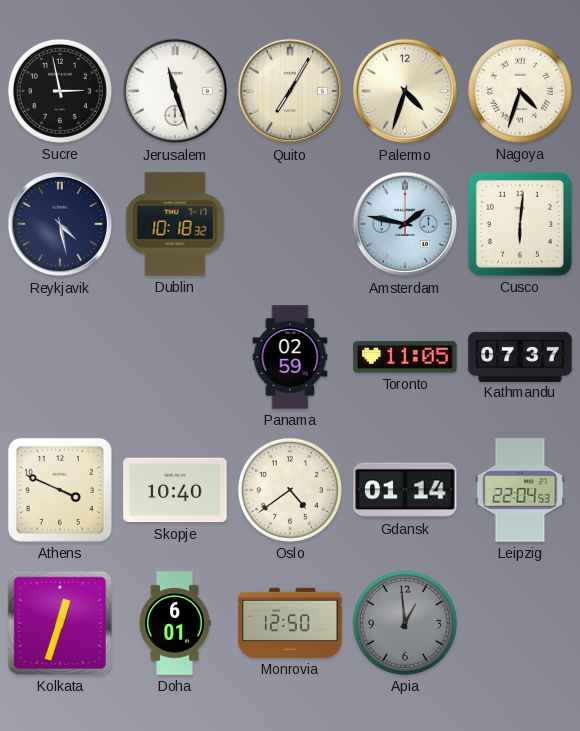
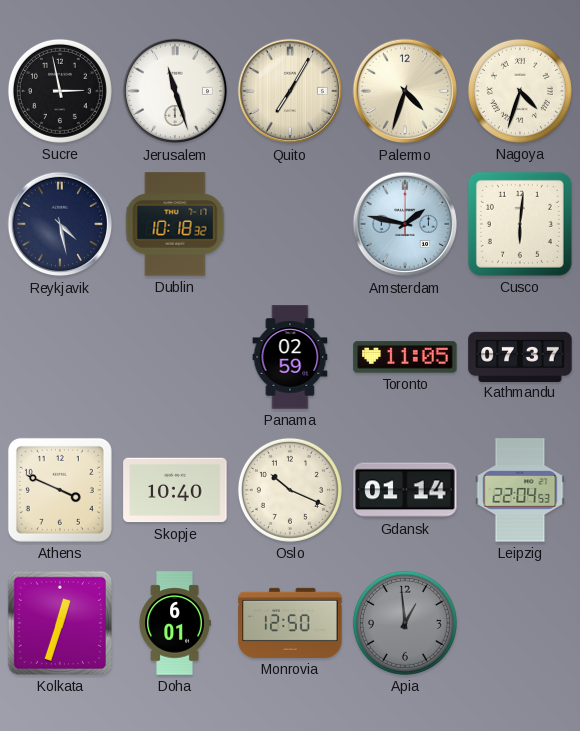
Oslo: 4:39 -> 10:19
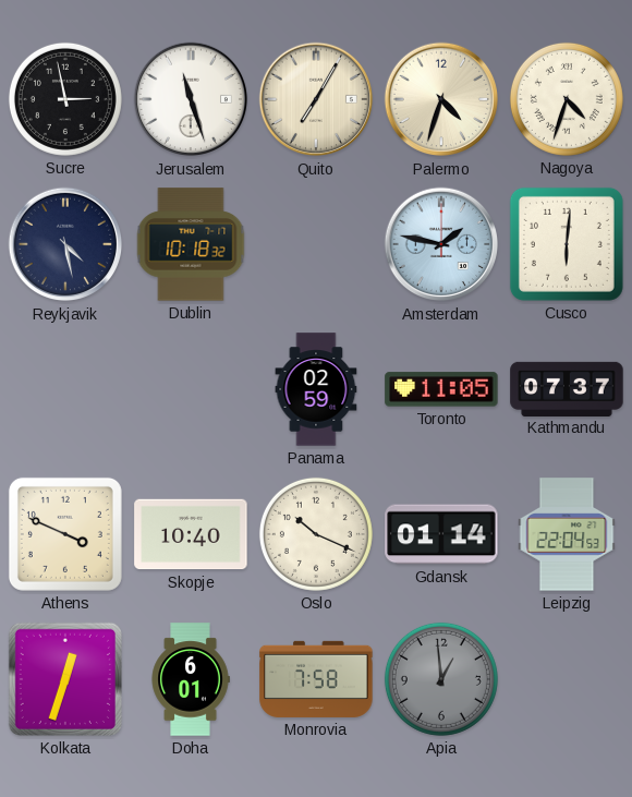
Monrovia: 12:50 -> 7:58
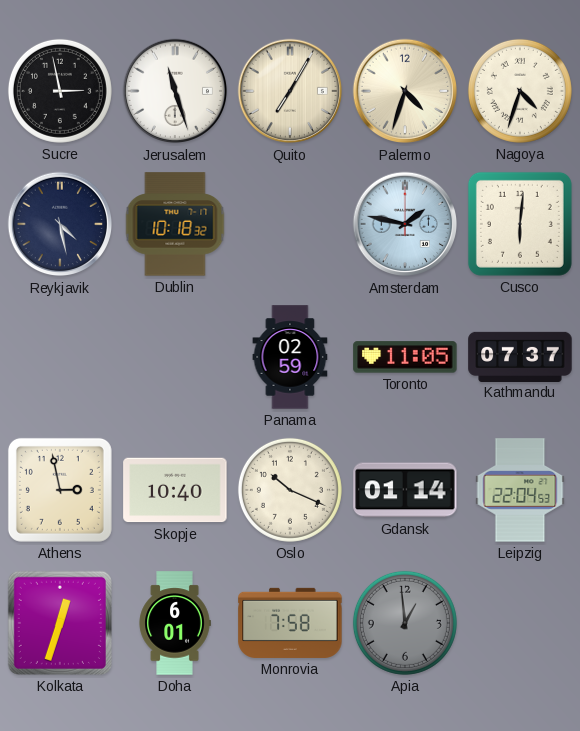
Athens: 3:49 -> 2:58
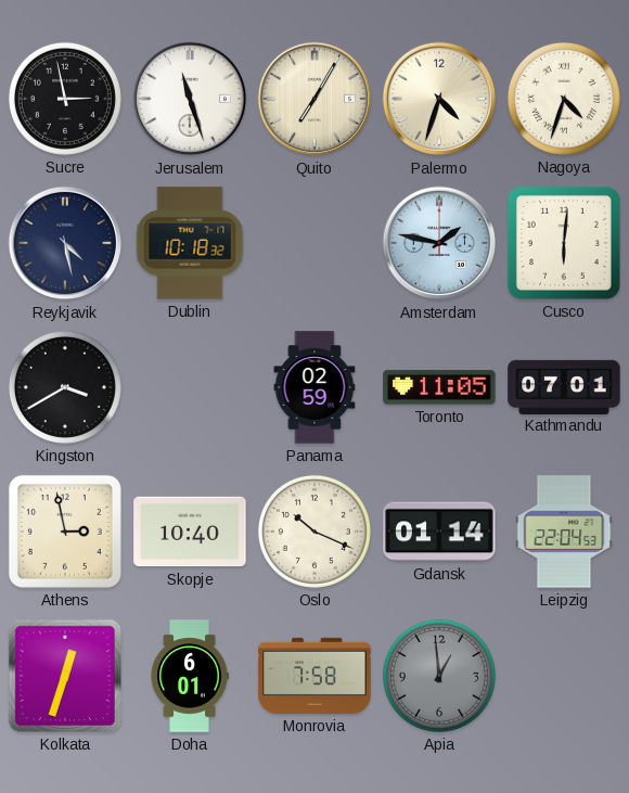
Kingston: none -> 3:40
Kathmandu: 07:37 -> 07:01
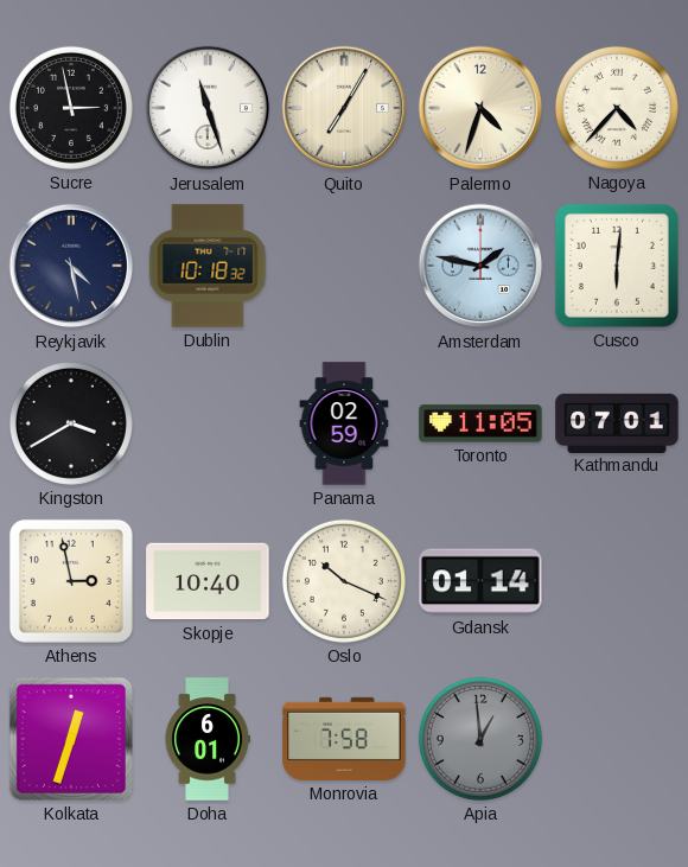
Nagoya: 4:33 -> 4:37
Leipzig: 22:04 -> none
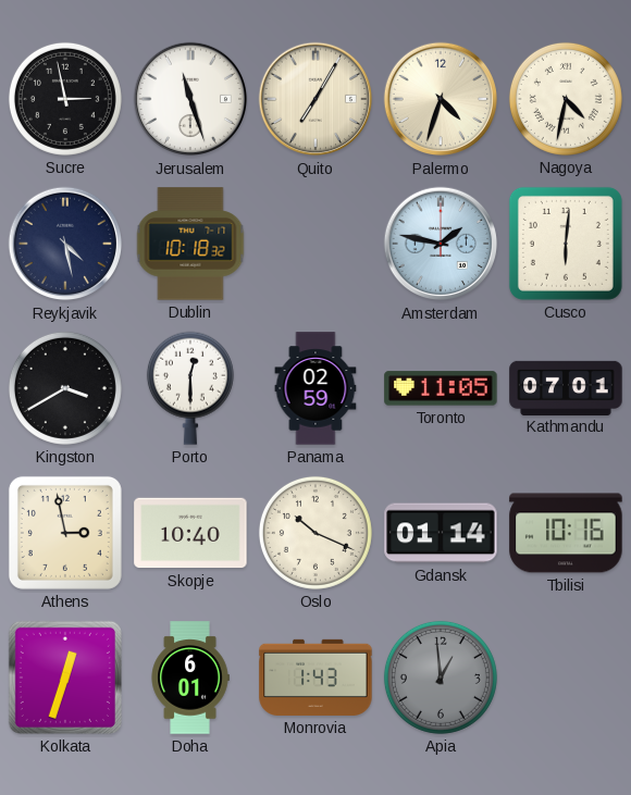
Nagoya: 4:37 -> 4:32
Porto: none -> 12:30
Tbilisi: none -> 10:16
Monrovia: 7:58 -> 1:43
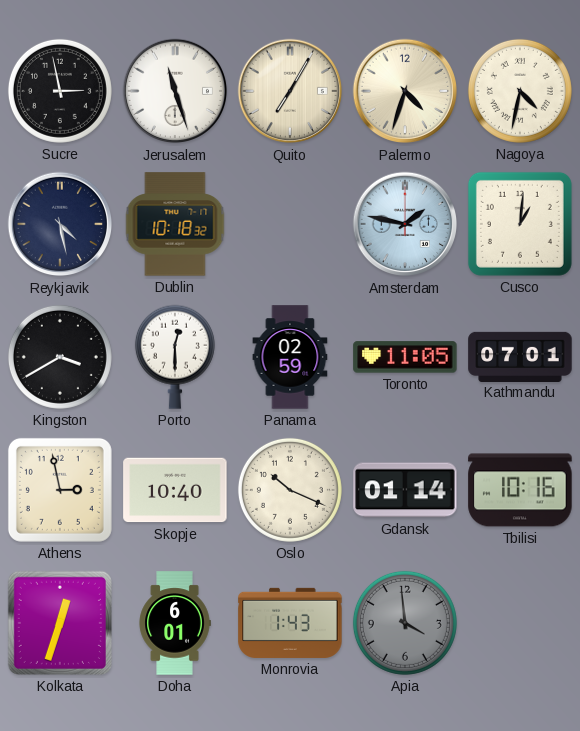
Cusco: 6:01 -> 1:01
Apia: 12:59 -> 3:59
